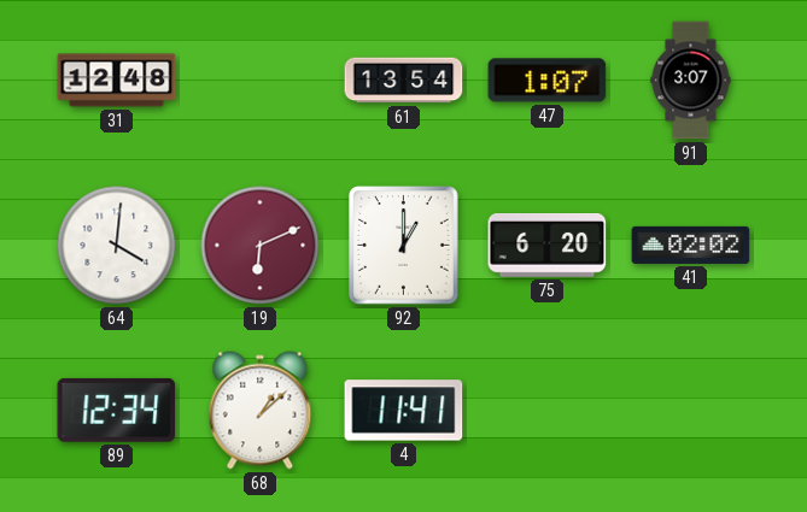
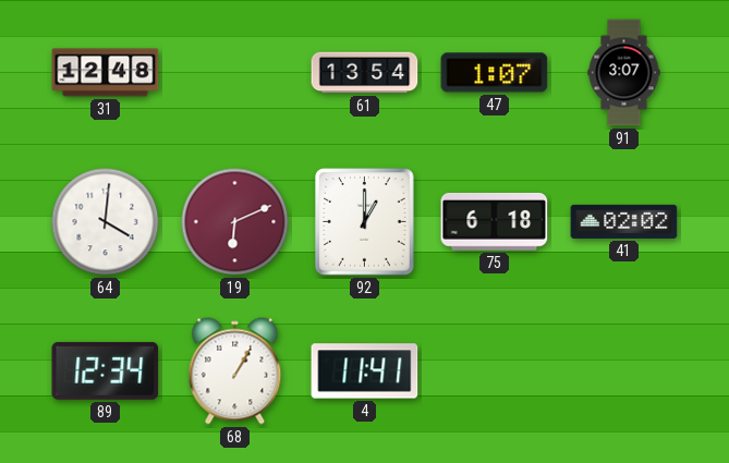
75: 6:20 -> 6:18
68: 1:08 -> 1:05
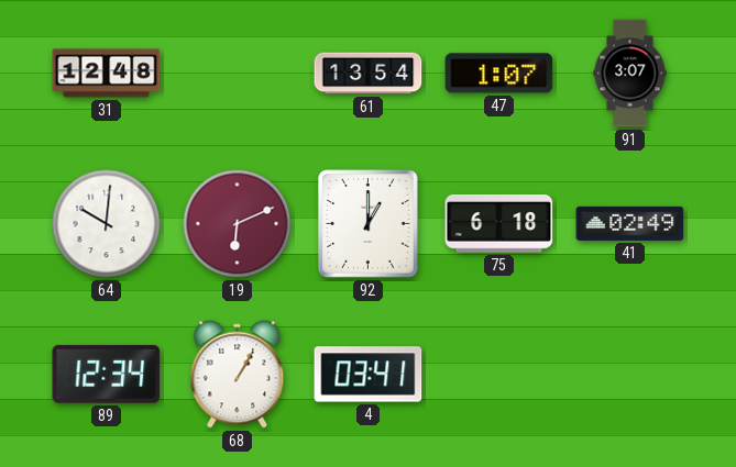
64: 4:01 -> 10:01
41: 02:02 -> 02:49
4: 11:41 -> 03:41
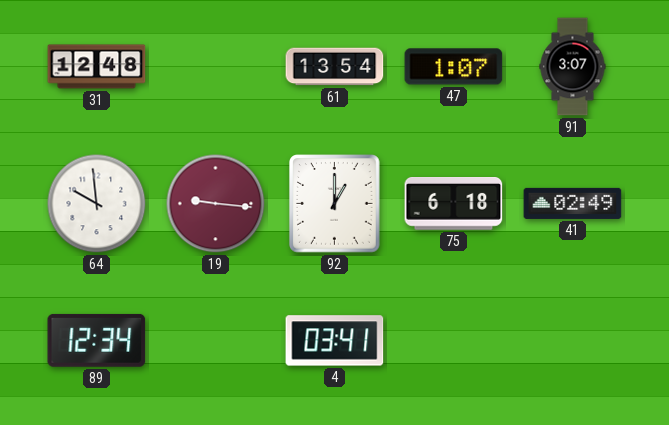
64: 10:01 -> 9:59
19: 6:11 -> 9:16
68: 1:05 -> none
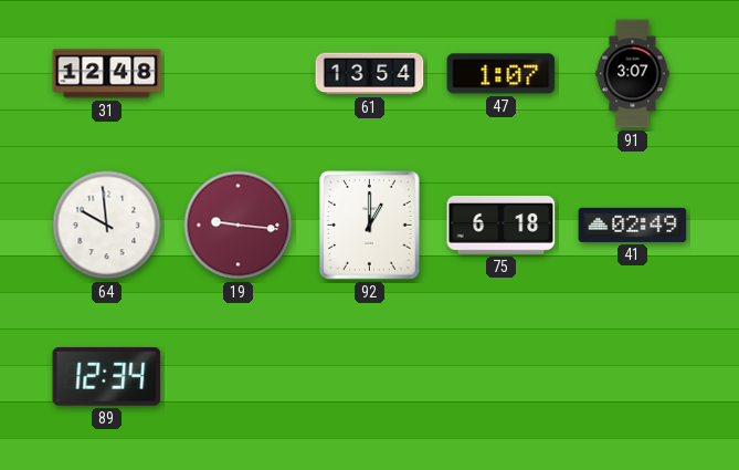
4: 03:41 -> none
